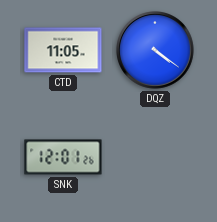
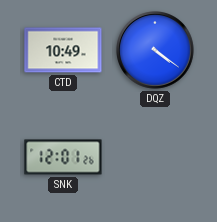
CTD: 11:05 -> 10:49
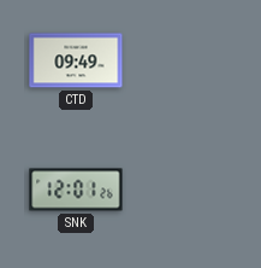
CTD: 10:49 -> 09:49
DQZ: 4:21 -> none
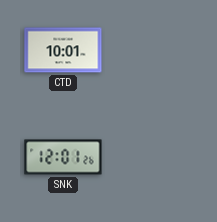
CTD: 09:49 -> 10:01
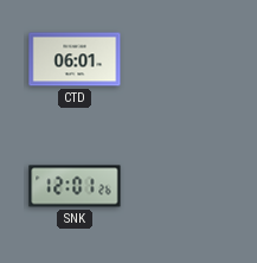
CTD: 10:01 -> 06:01
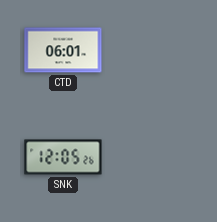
SNK: 12:01 -> 12:05
